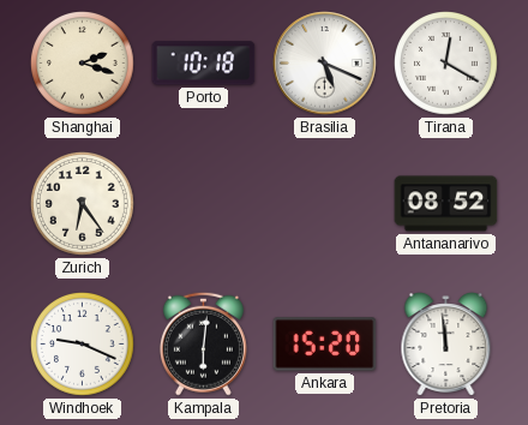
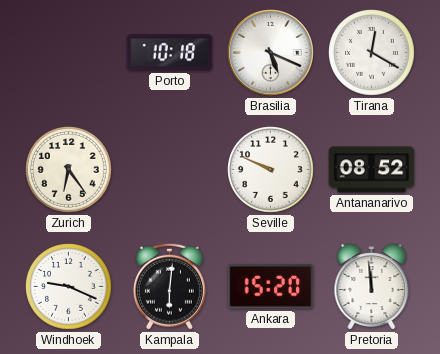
Shanghai: 2:18 -> none
Seville: none -> 9:49
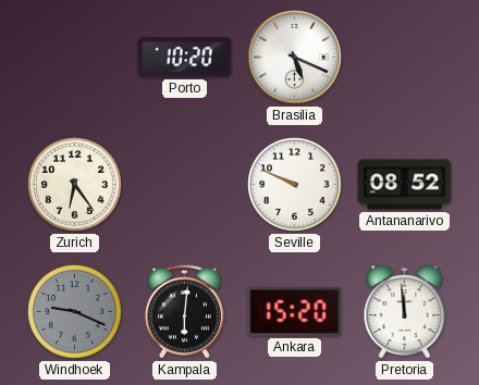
Porto: 10:18 -> 10:20
Tirana: 12:20 -> none
Windhoek dial: white -> grey
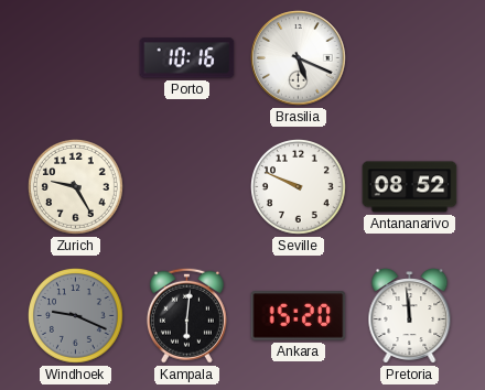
Porto: 10:20 -> 10:16
Zurich: 6:24 -> 9:25
